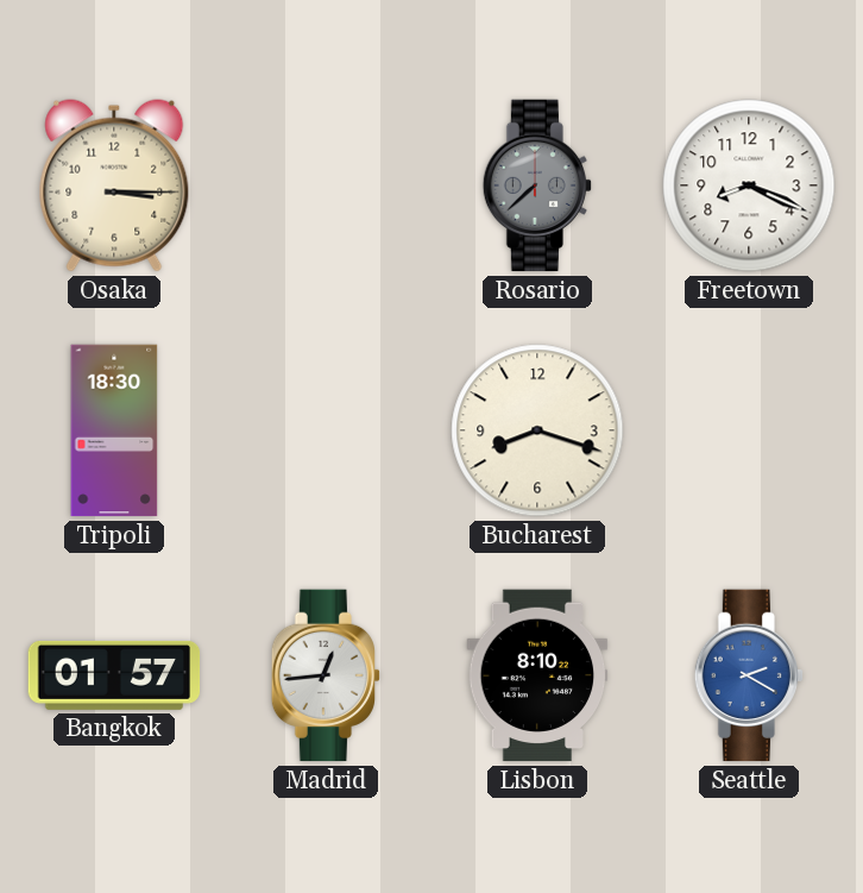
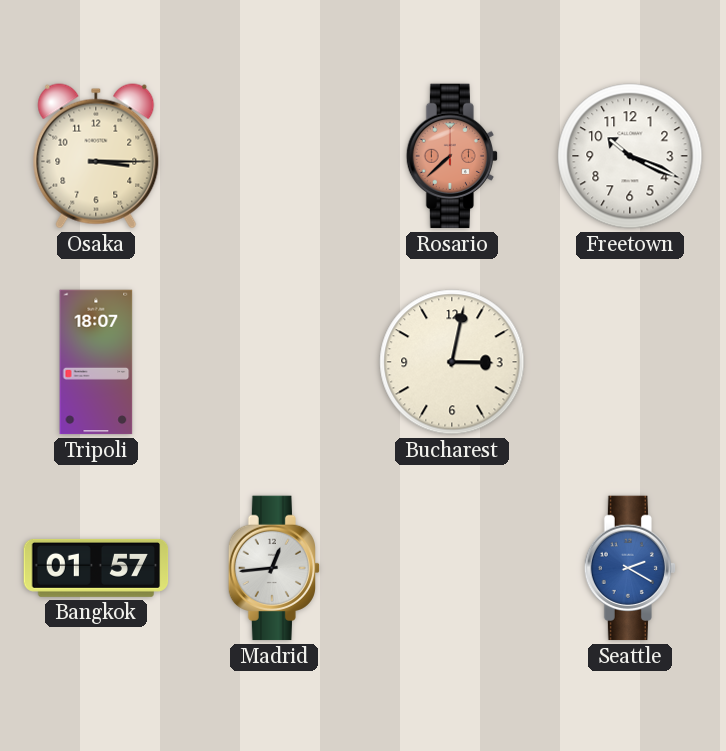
Rosario dial: grey -> salmon
Freetown: 8:19 -> 10:19
Tripoli: 18:30 -> 18:07
Bucharest: 8:18 -> 3:02
Lisbon: 8:10 -> none
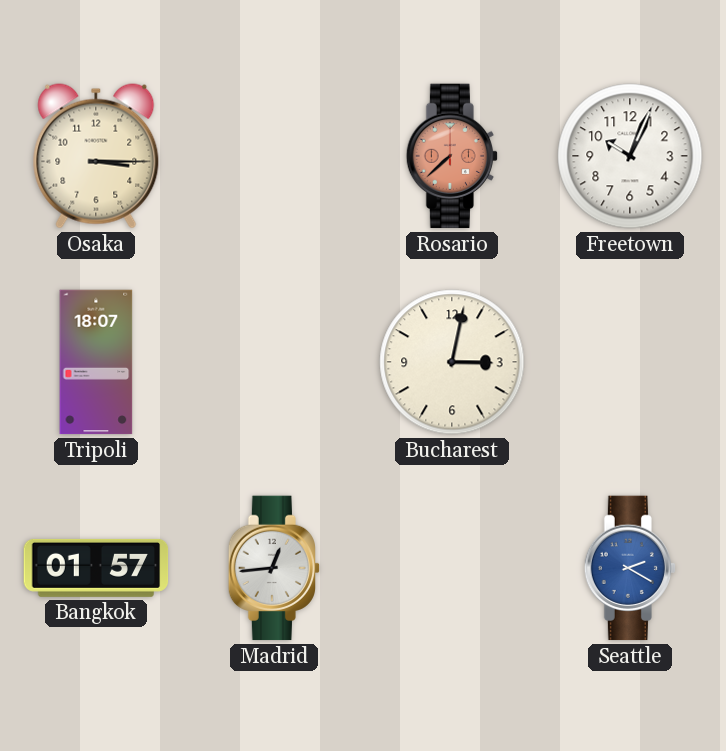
Freetown: 10:19 -> 10:04
